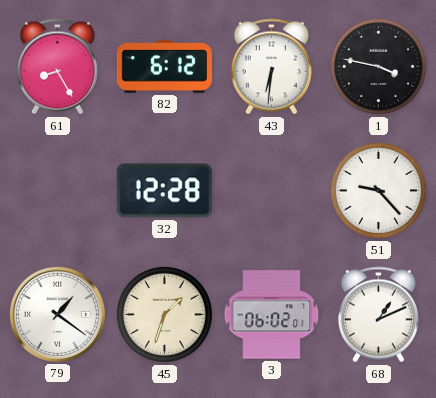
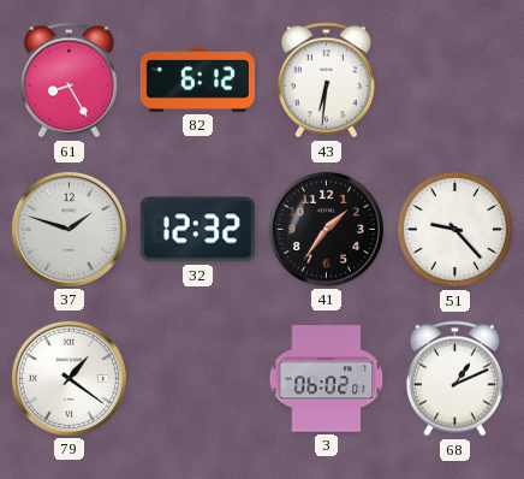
1: 3:47 -> none
37: none -> 1:48
32: 12:28 -> 12:32
41: none -> 1:36
45: 1:33 -> none
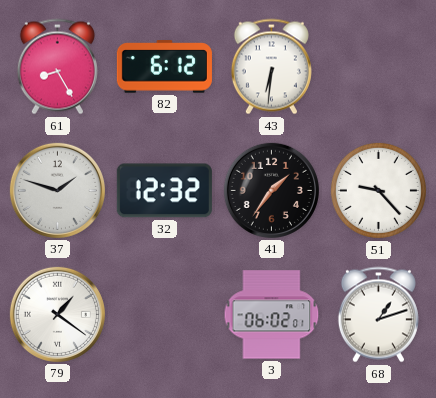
68: 1:11 -> 1:12
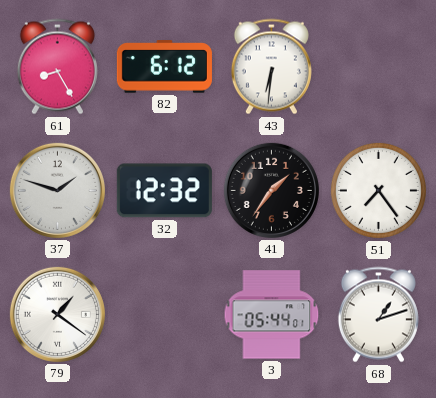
51: 9:23 -> 7:24
3: 06:02 -> 05:44
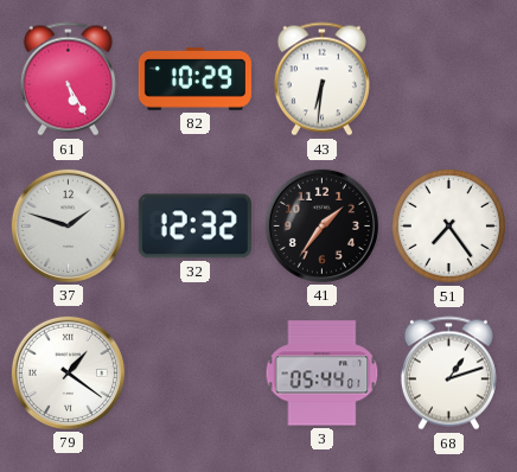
61: 8:25 -> 5:25
82: 6:12 -> 10:29
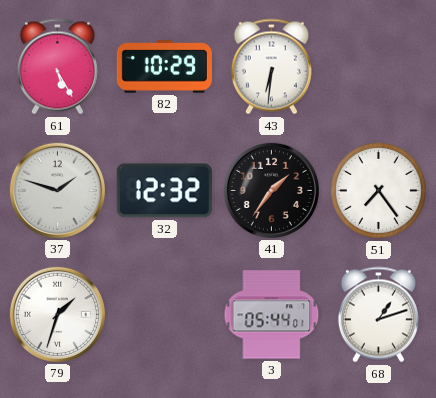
79: 1:21 -> 1:33
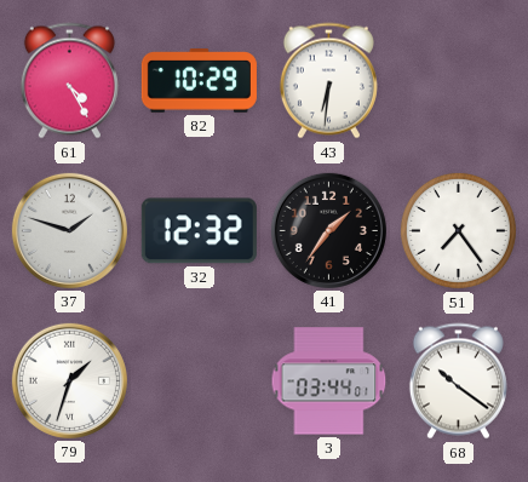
61: 5:25 -> 4:25
3: 05:44 -> 03:44
68: 1:12 -> 10:21
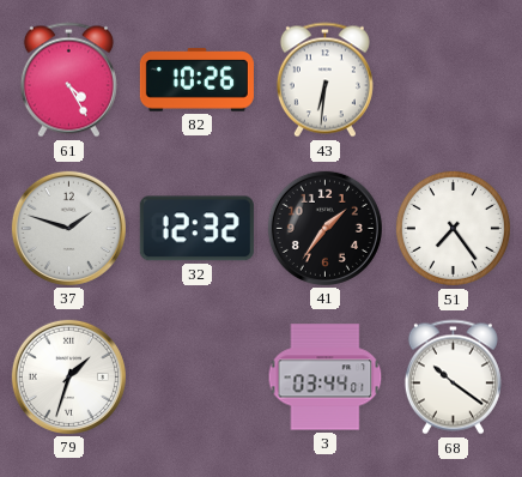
82: 10:29 -> 10:26
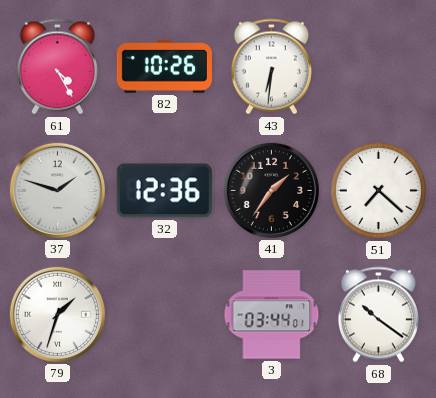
32: 12:32 -> 12:36
51: 7:24 -> 7:22
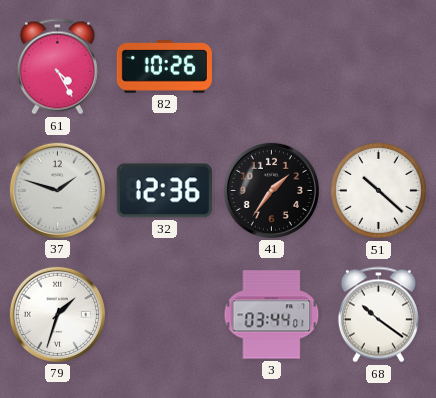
43: 6:31 -> none
51: 7:22 -> 10:22
